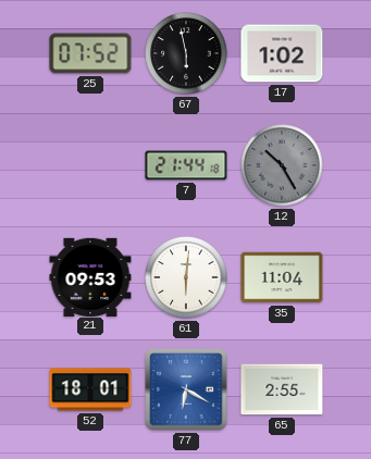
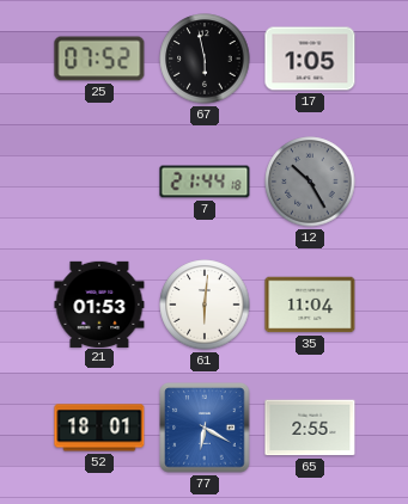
17: 1:02 -> 1:05
21: 09:53 -> 01:53
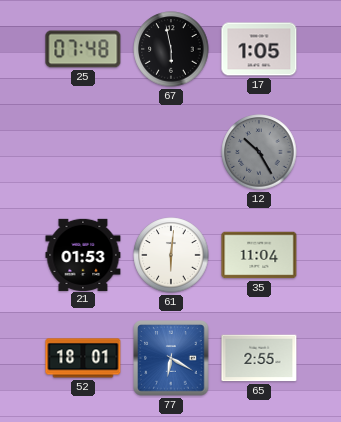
25: 07:52 -> 07:48
7: 21:44 -> none
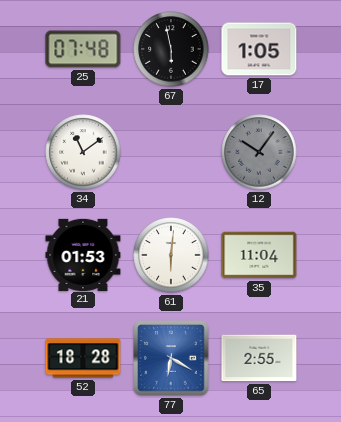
34: none -> 11:09
12: 10:25 -> 10:06
52: 18:01 -> 18:28
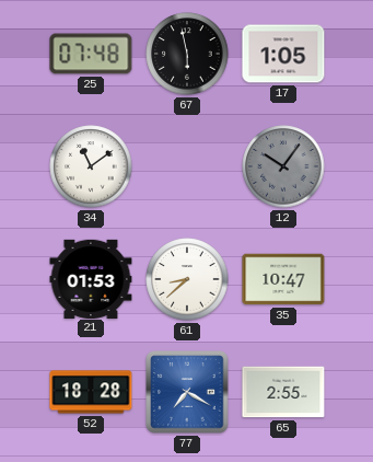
61: 6:01 -> 8:38
35: 11:04 -> 10:47
77: 6:20 -> 7:20
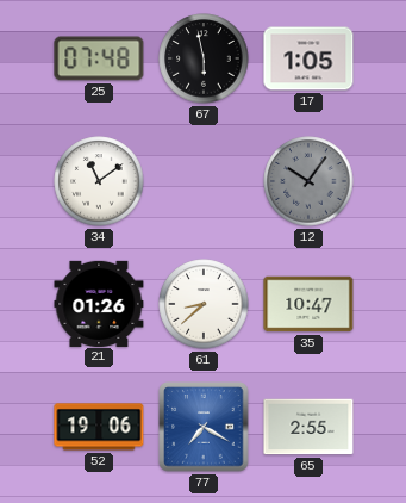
21: 01:53 -> 01:26
52: 18:28 -> 19:06
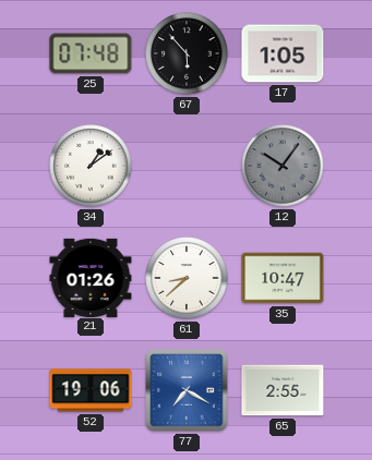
67: 5:58 -> 5:53
34: 11:09 -> 1:09
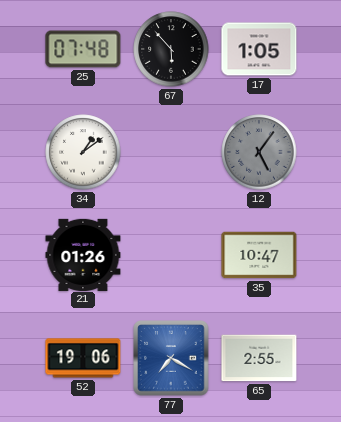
12: 10:06 -> 5:06
61: 8:38 -> none
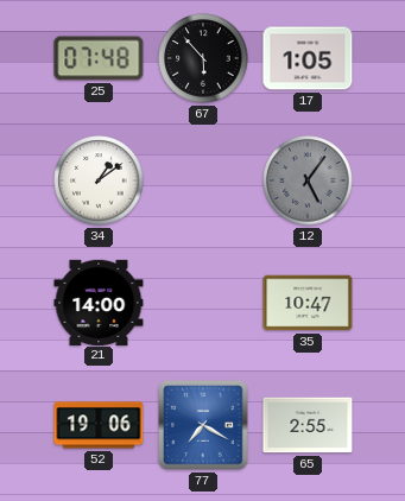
21: 01:26 -> 14:00
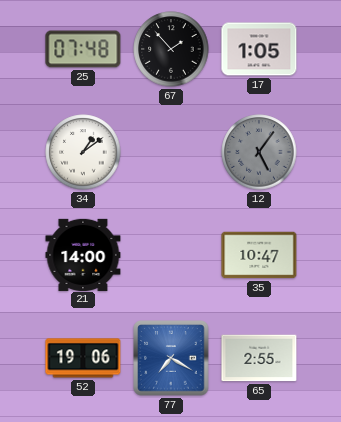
67: 5:53 -> 1:53
